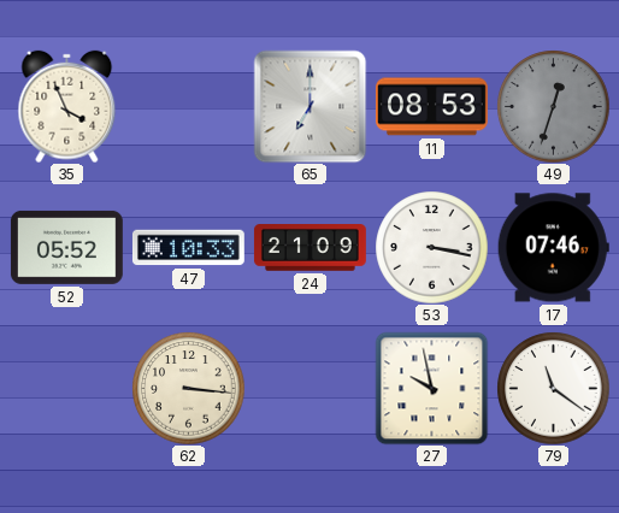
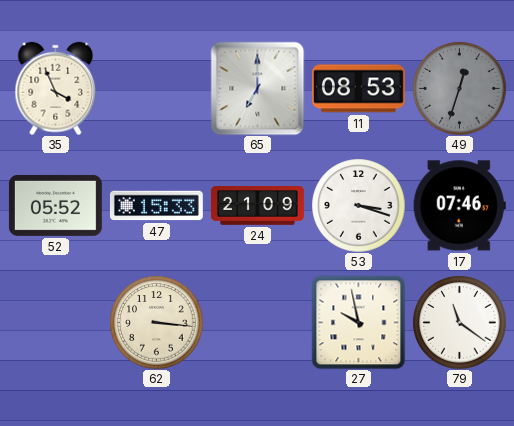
47: 10:33 -> 15:33
53: 3:17 -> 3:18
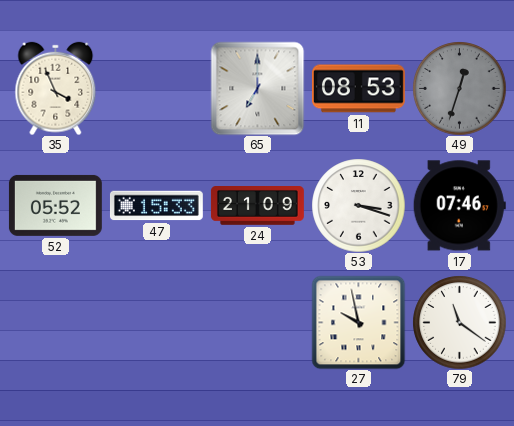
62: 3:16 -> none
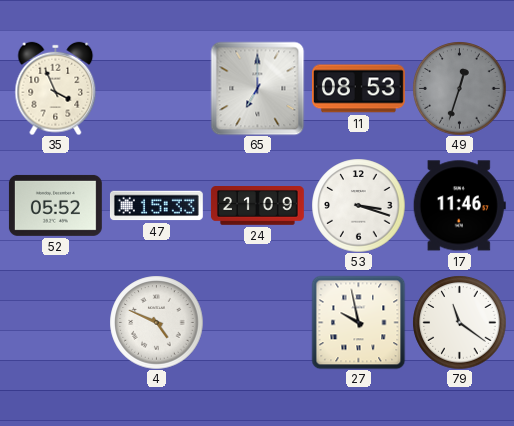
17: 07:46 -> 11:46
4: none -> 4:49
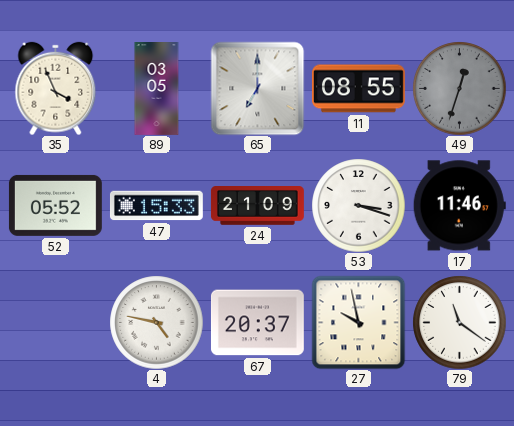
89: none -> 03:05
11: 08:53 -> 08:55
4: 4:49 -> 4:47
67: none -> 20:37
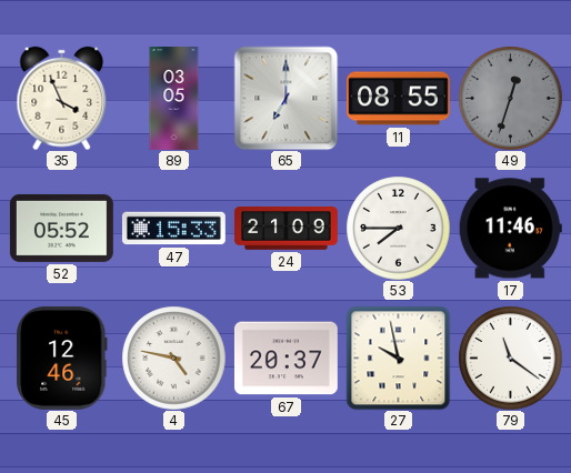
53: 3:18 -> 7:45
45: none -> 12:46
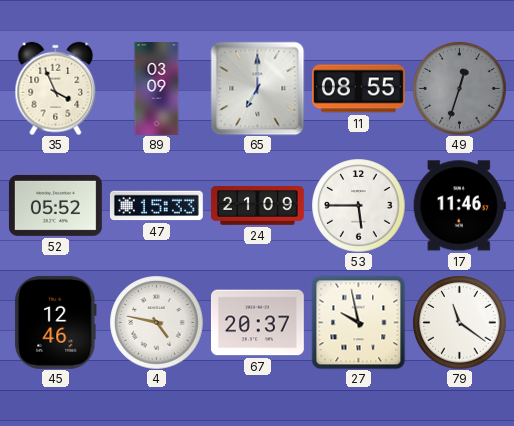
89: 03:05 -> 03:09
53: 7:45 -> 5:45
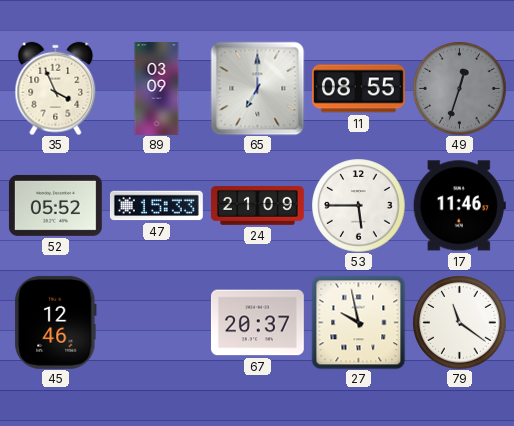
4: 4:47 -> none
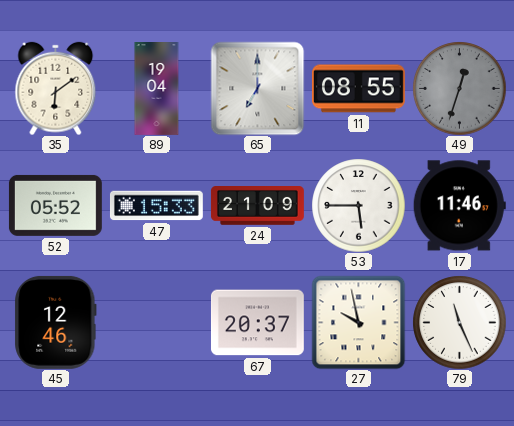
35: 3:56 -> 6:09
89: 03:09 -> 19:04
79: 11:21 -> 11:26
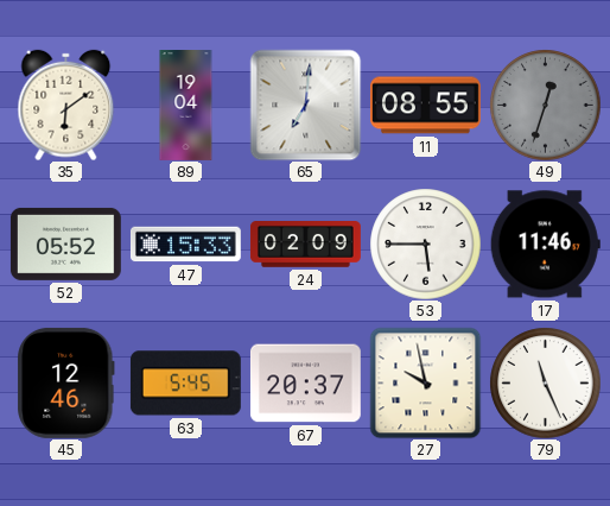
65: 7:00 -> 7:01
24: 21:09 -> 02:09
63: none -> 5:45
